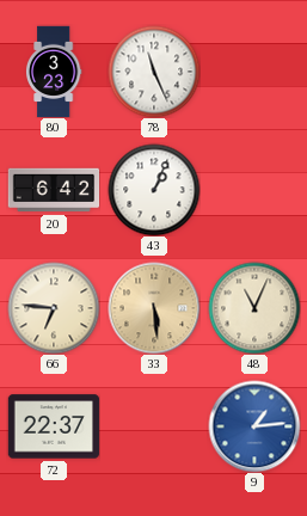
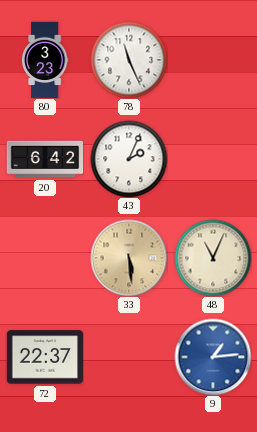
43: 1:04 -> 2:04
66: 6:46 -> none
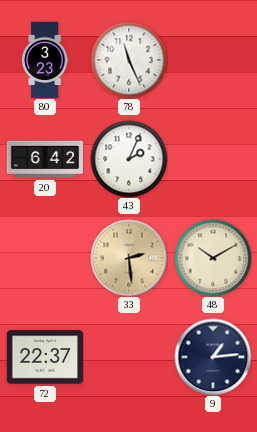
33: 5:29 -> 2:29
48: 11:04 -> 10:10
9 dial: blue -> navy
